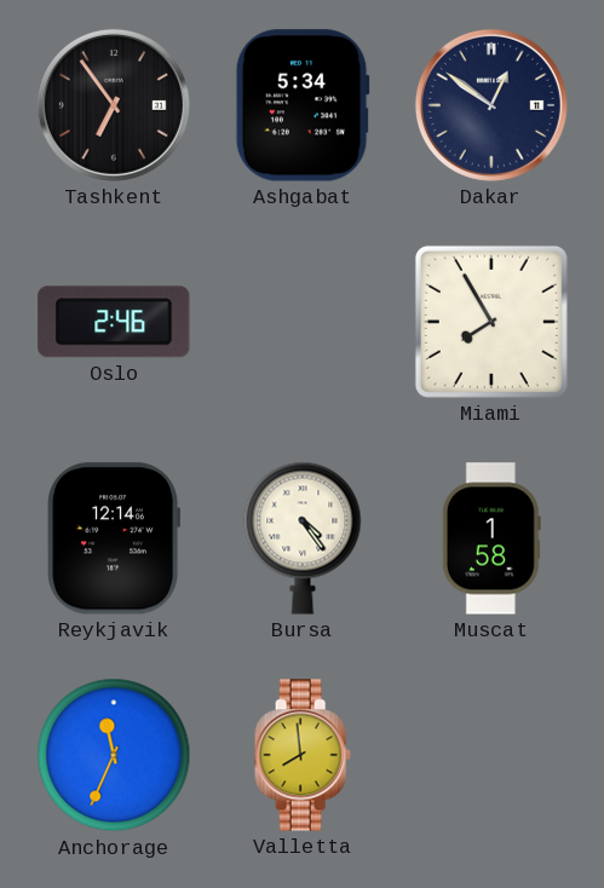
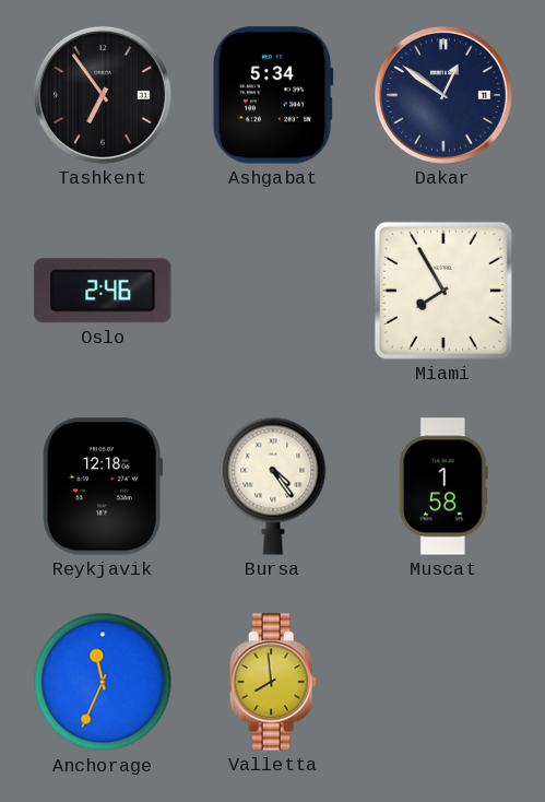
Reykjavik: 12:14 -> 12:18
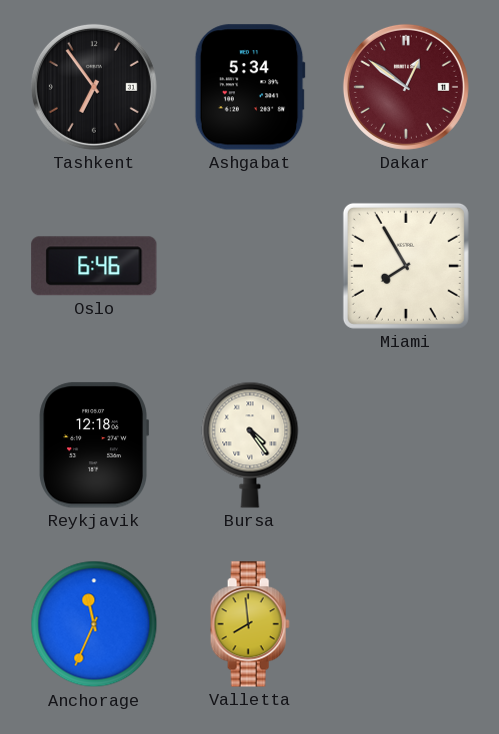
Dakar dial: navy -> burgundy
Oslo: 2:46 -> 6:46
Muscat: 1:58 -> none
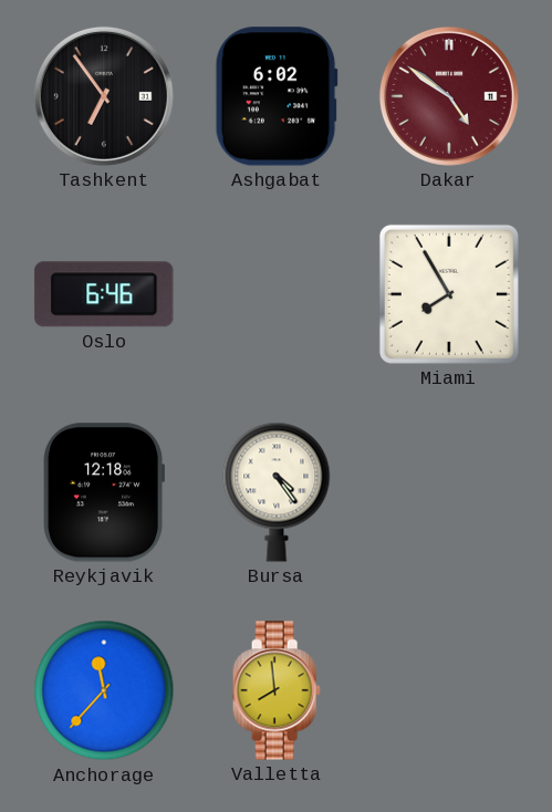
Ashgabat: 5:34 -> 6:02
Dakar: 12:51 -> 4:51
Anchorage: 11:34 -> 11:37
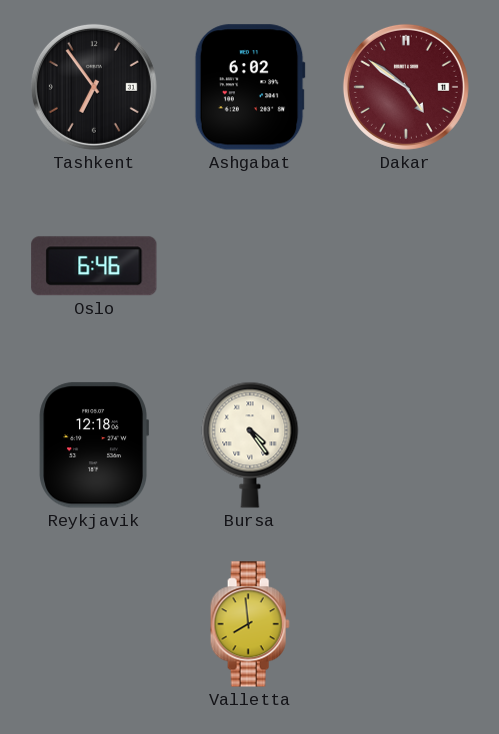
Miami: 7:55 -> none
Anchorage: 11:37 -> none
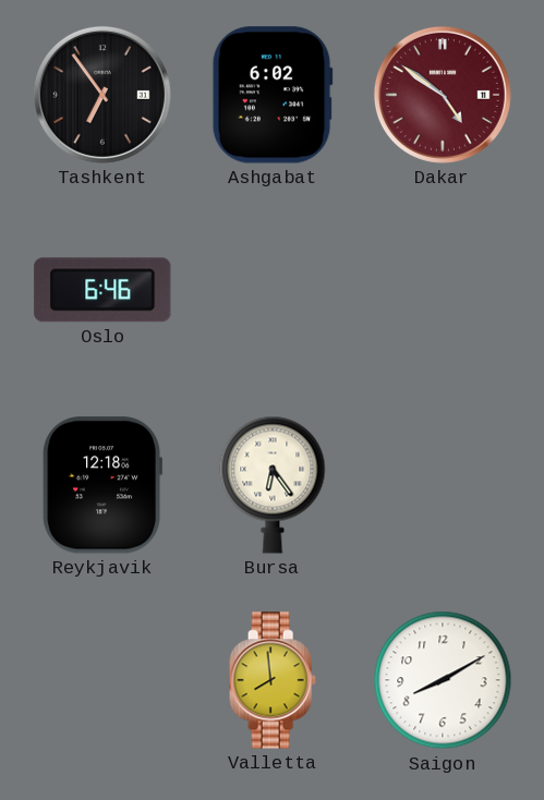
Bursa: 4:24 -> 6:24
Saigon: none -> 8:10
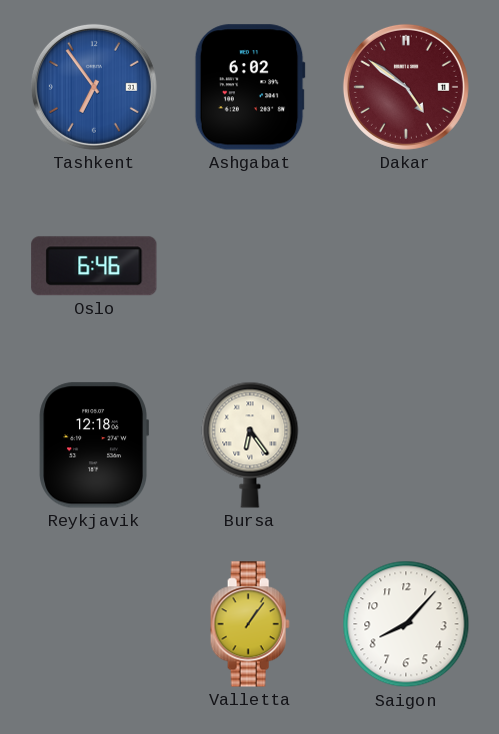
Tashkent dial: black -> blue
Valletta: 7:59 -> 1:06
Saigon: 8:10 -> 8:07
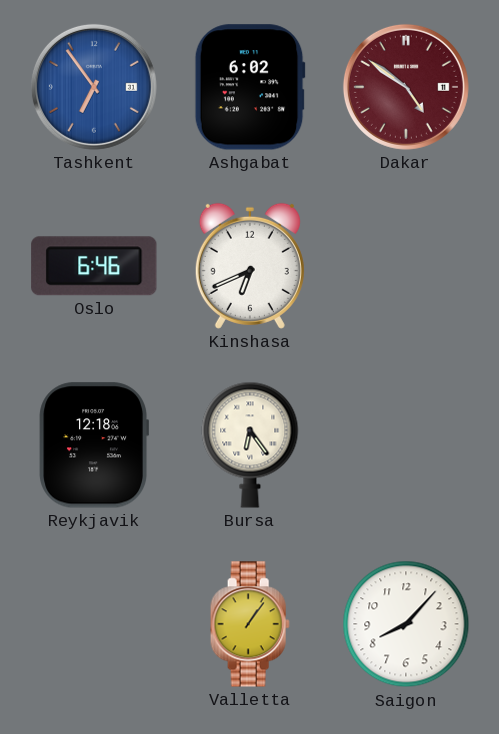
Kinshasa: none -> 6:41
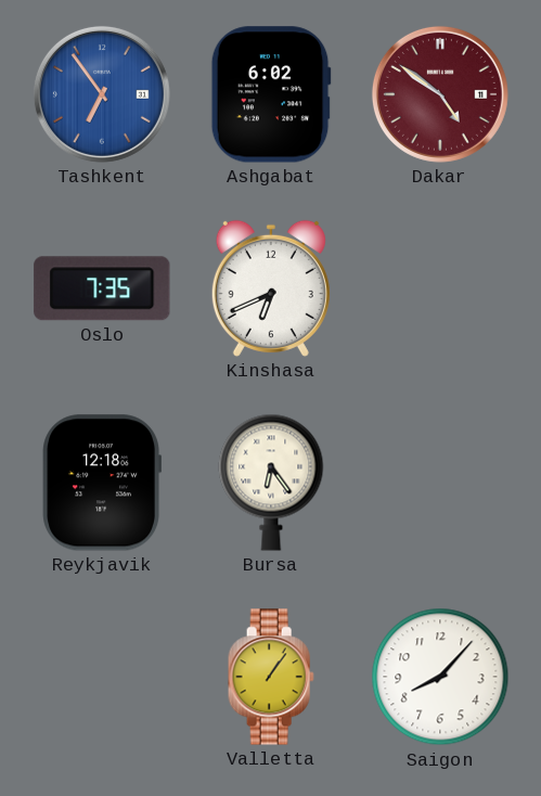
Oslo: 6:46 -> 7:35
